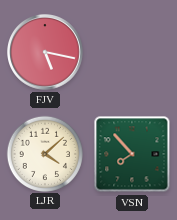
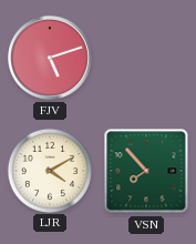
FJV: 5:17 -> 5:12
LJR: 4:08 -> 4:10
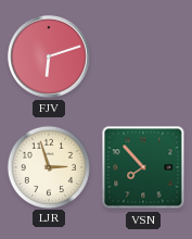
FJV: 5:12 -> 6:12
LJR: 4:10 -> 2:57
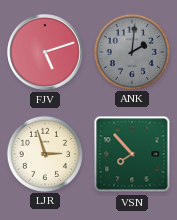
FJV: 6:12 -> 5:12
ANK: none -> 2:01
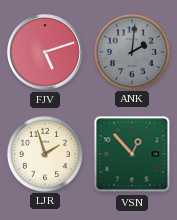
LJR: 2:57 -> 1:57
VSN: 7:53 -> 12:53
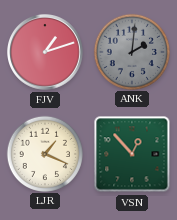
FJV: 5:12 -> 1:12
LJR: 1:57 -> 1:19
